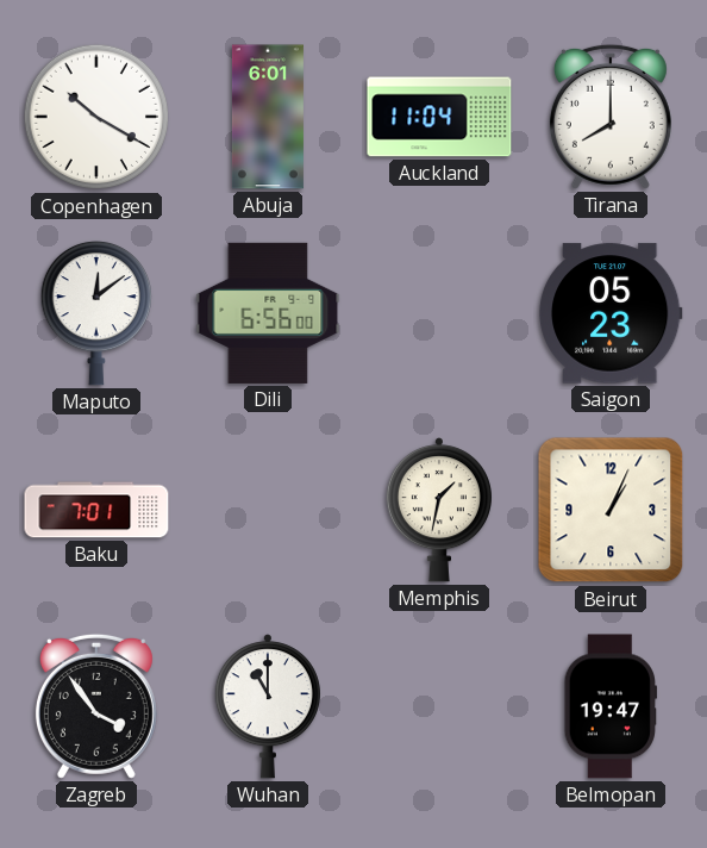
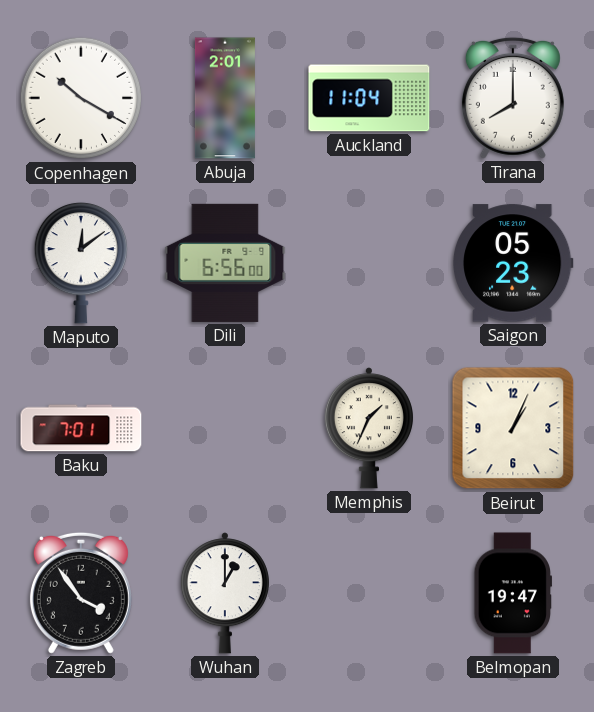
Abuja: 6:01 -> 2:01
Memphis: 1:32 -> 1:34
Wuhan: 11:00 -> 1:00
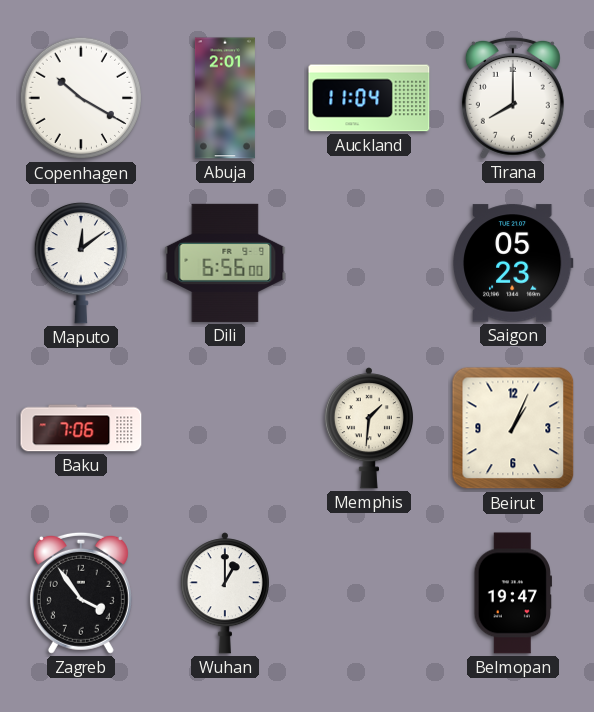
Baku: 7:01 -> 7:06
Memphis: 1:34 -> 1:31
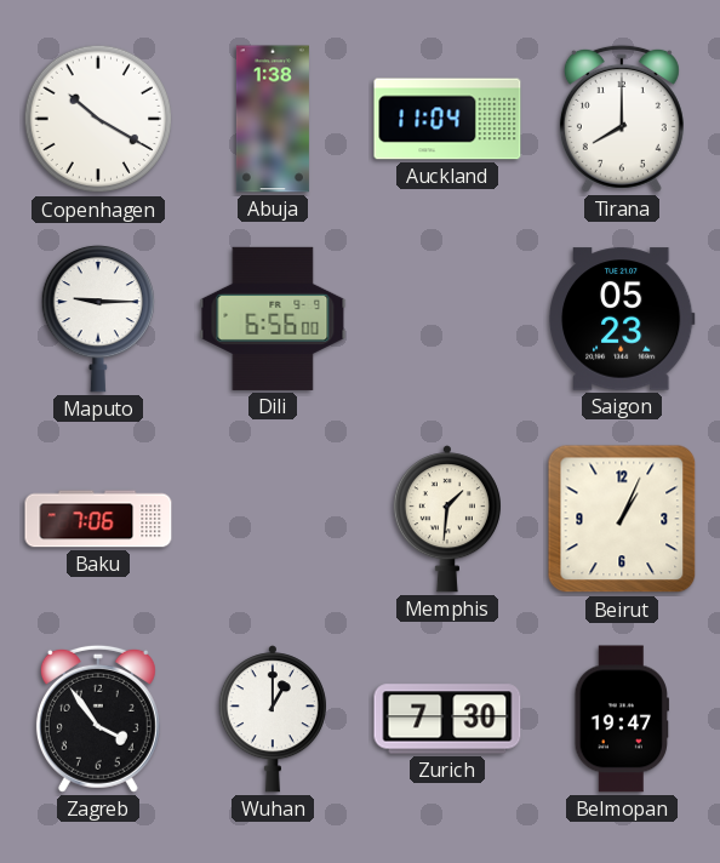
Abuja: 2:01 -> 1:38
Maputo: 12:09 -> 9:15
Zurich: none -> 7:30
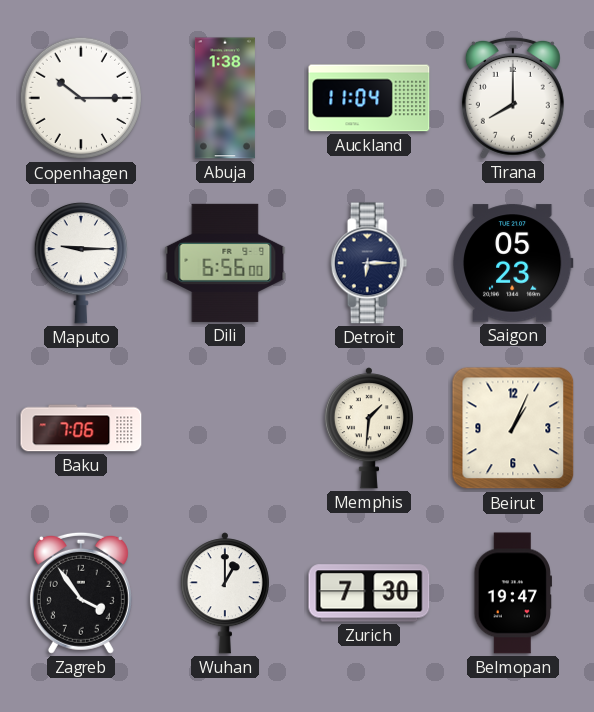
Copenhagen: 10:20 -> 10:15
Detroit: none -> 6:15
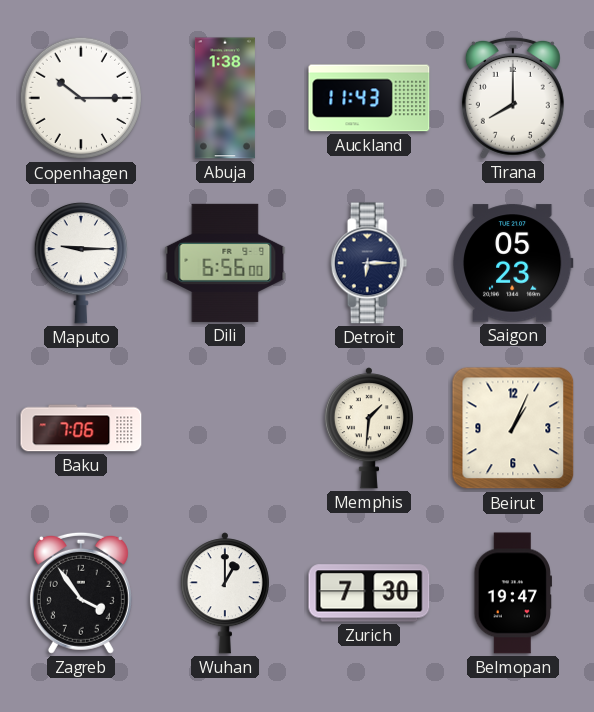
Auckland: 11:04 -> 11:43
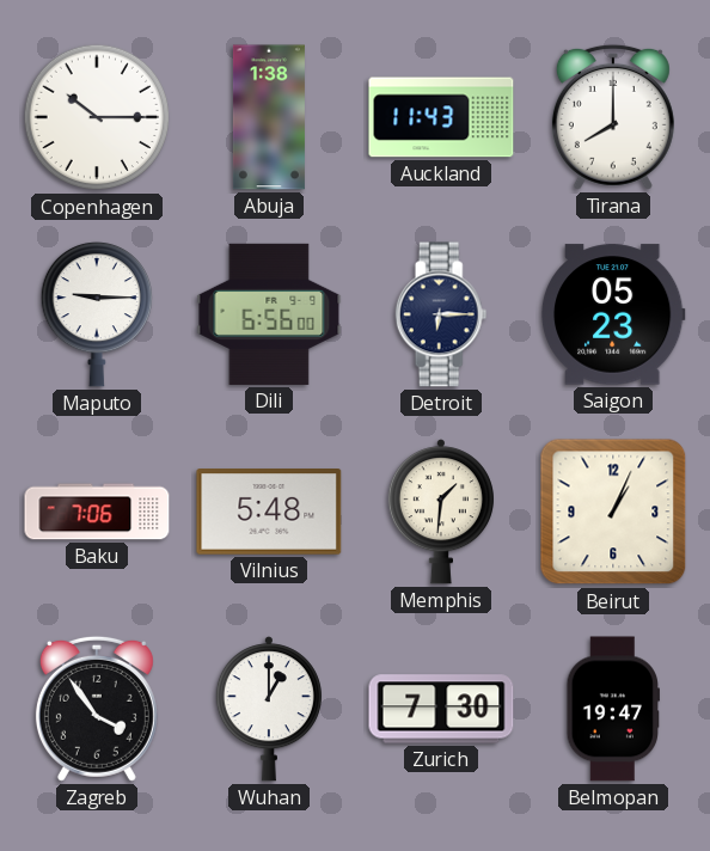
Vilnius: none -> 5:48
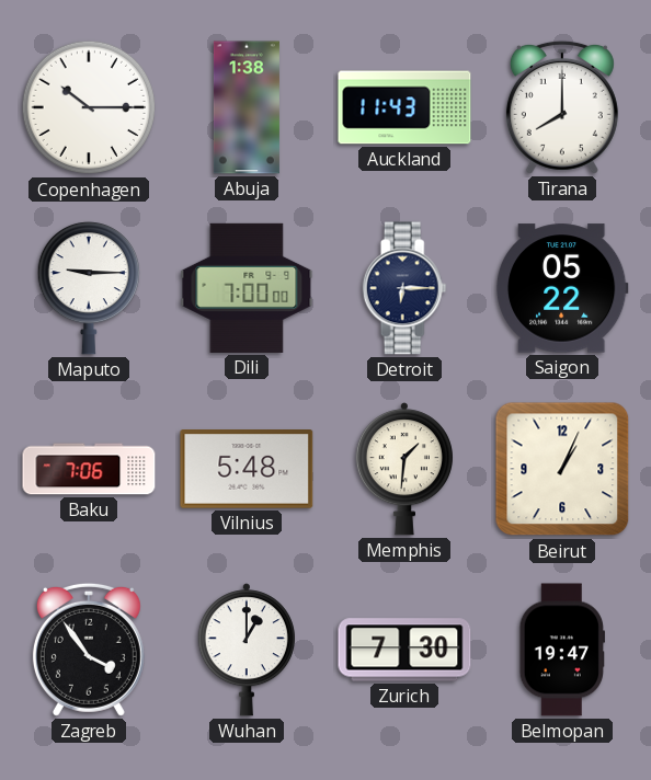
Dili: 6:56 -> 7:00
Saigon: 05:23 -> 05:22
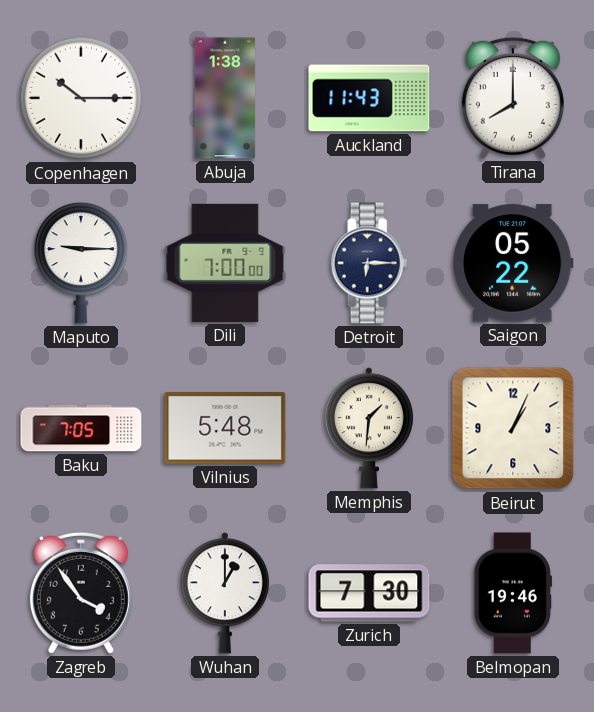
Baku: 7:06 -> 7:05
Belmopan: 19:47 -> 19:46
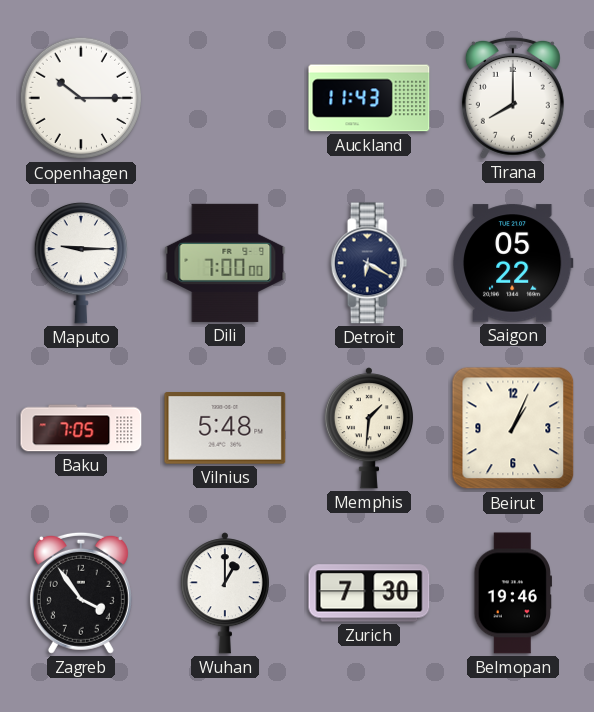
Abuja: 1:38 -> none
Detroit: 6:15 -> 6:20
